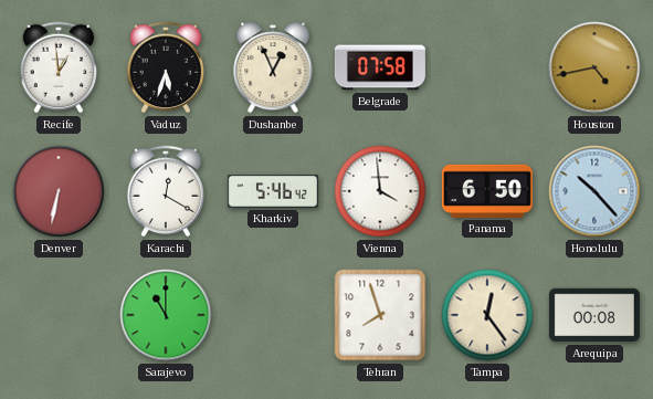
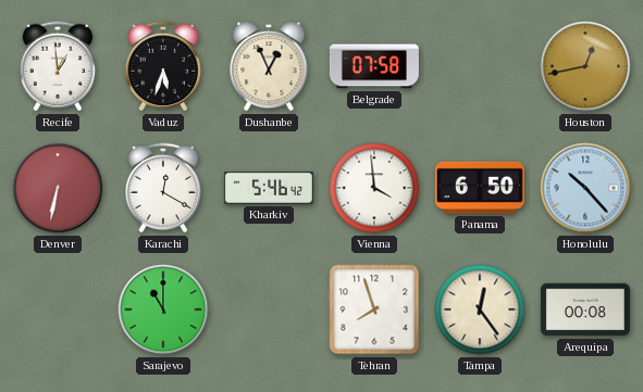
Houston: 4:43 -> 12:43
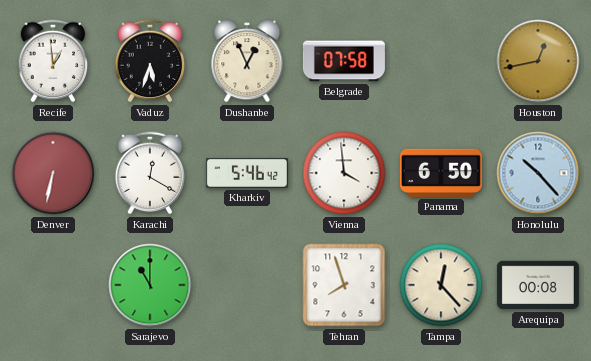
Tampa: 12:24 -> 12:23
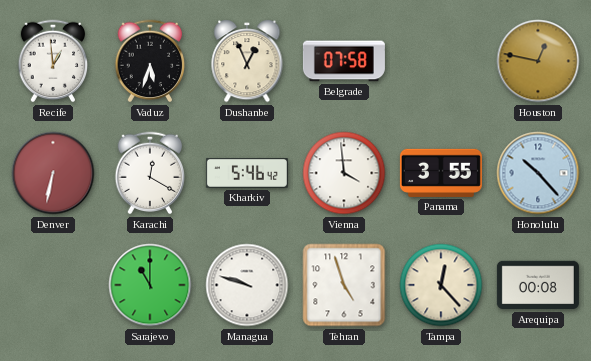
Houston: 12:43 -> 12:47
Panama: 6:50 -> 3:55
Managua: none -> 9:48
Tehran: 7:57 -> 4:57
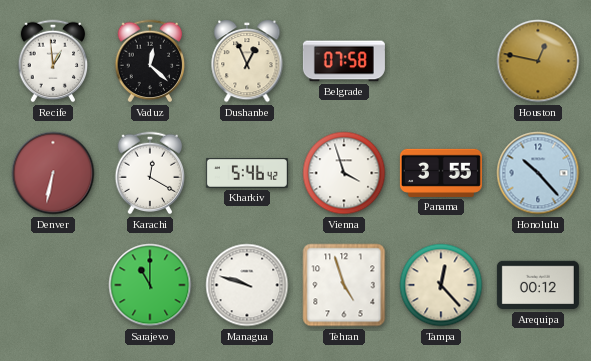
Vaduz: 5:33 -> 12:22
Vienna: 3:59 -> 3:57
Arequipa: 00:08 -> 00:12
